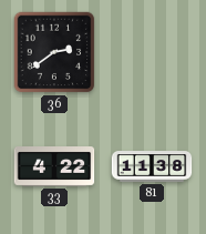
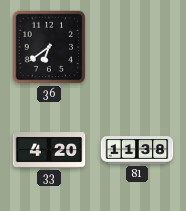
36: 2:39 -> 6:39
33: 4:22 -> 4:20
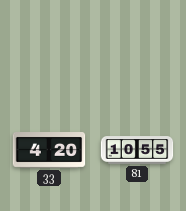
36: 6:39 -> none
81: 11:38 -> 10:55
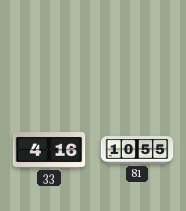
33: 4:20 -> 4:16
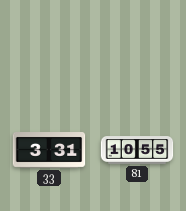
33: 4:16 -> 3:31
